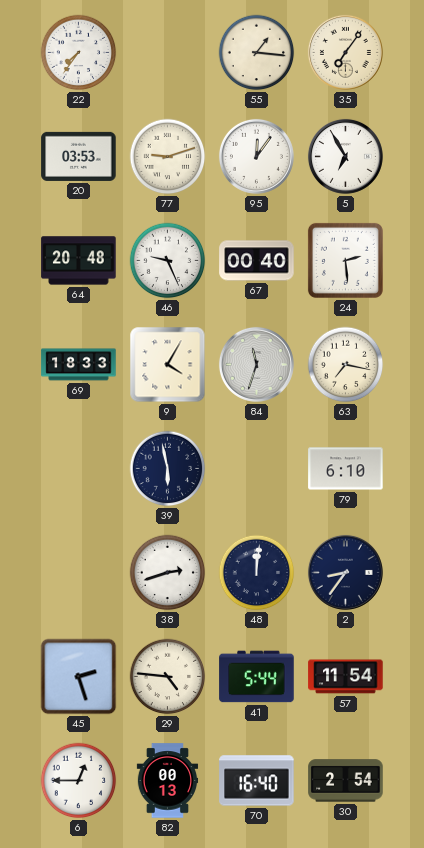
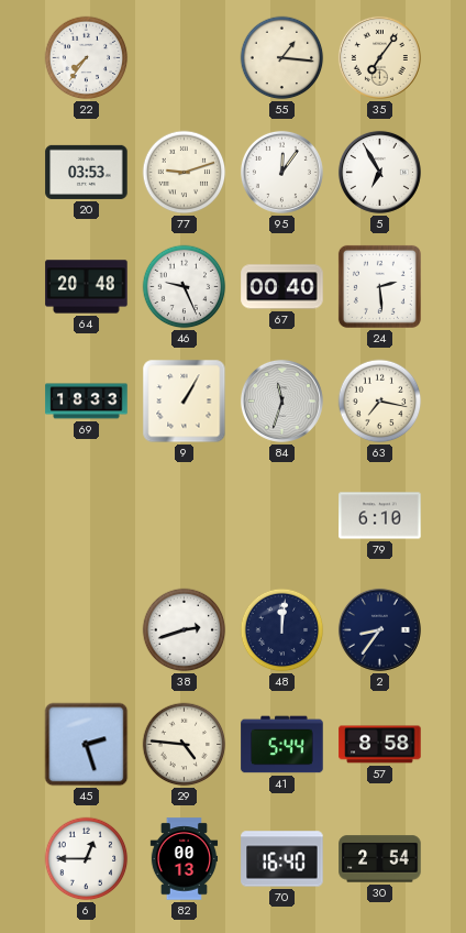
9: 4:05 -> 1:05
39: 5:58 -> none
57: 11:54 -> 8:58
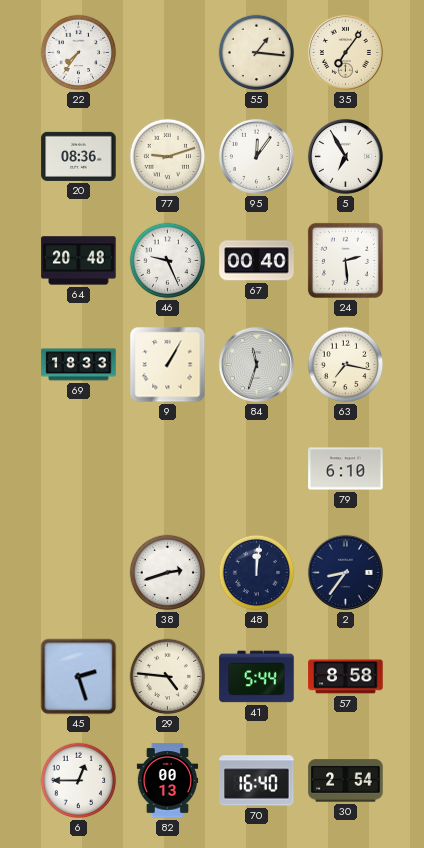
20: 03:53 -> 08:36
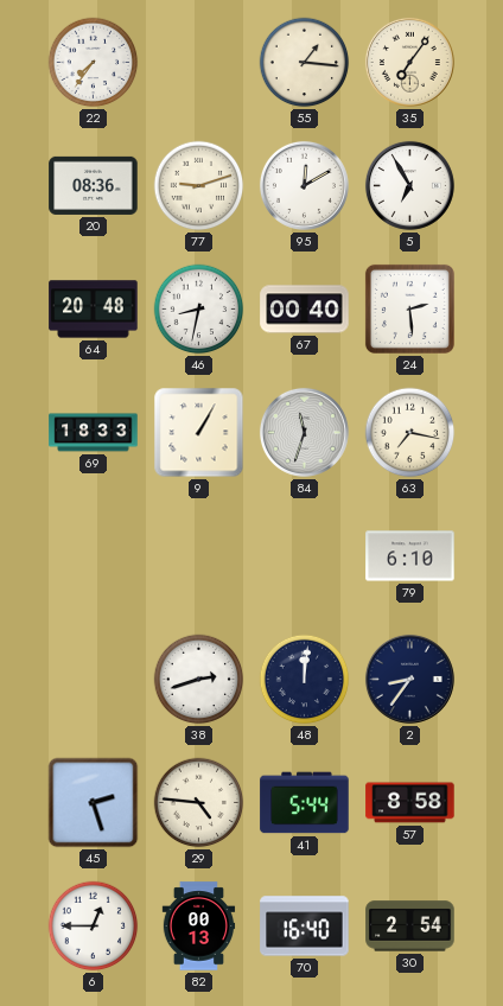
95: 12:06 -> 12:10
46: 9:26 -> 8:32
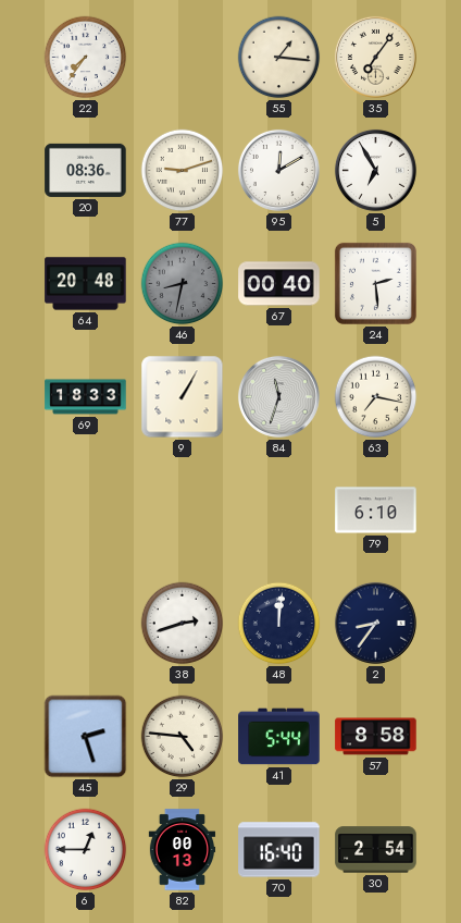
46 dial: white -> grey
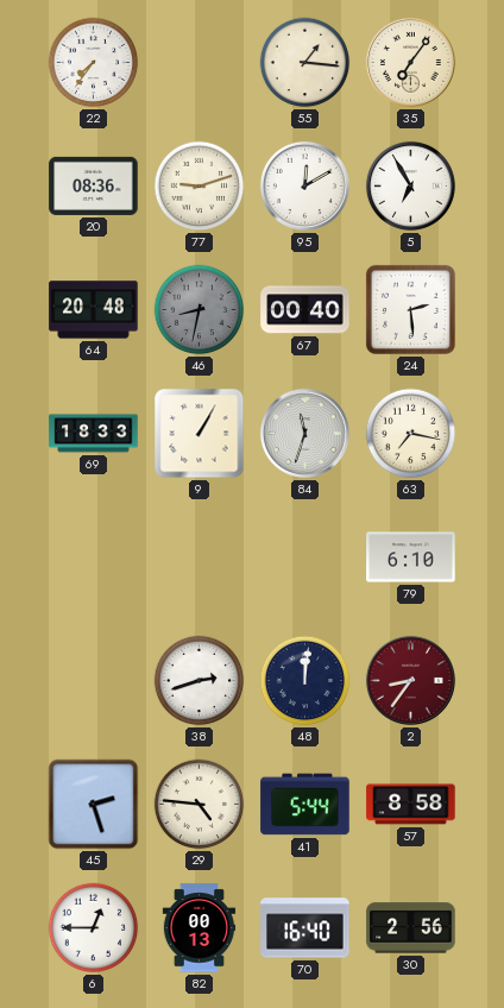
2 dial: navy -> burgundy
30: 2:54 -> 2:56
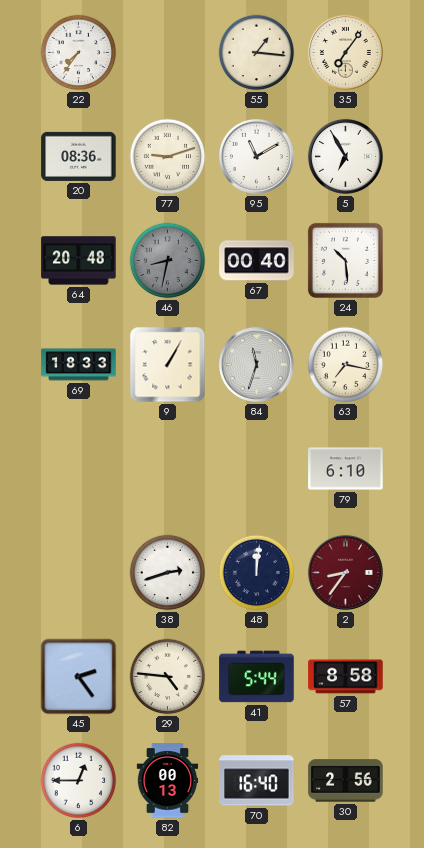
95: 12:10 -> 11:10
24: 2:29 -> 10:29
45: 2:27 -> 2:24
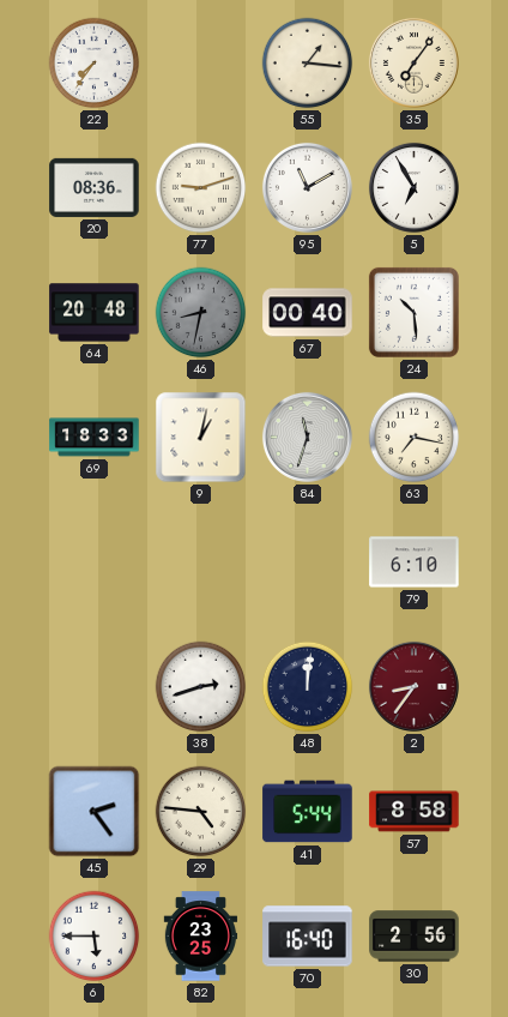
9: 1:05 -> 1:02
6: 12:45 -> 5:45
82: 00:13 -> 23:25
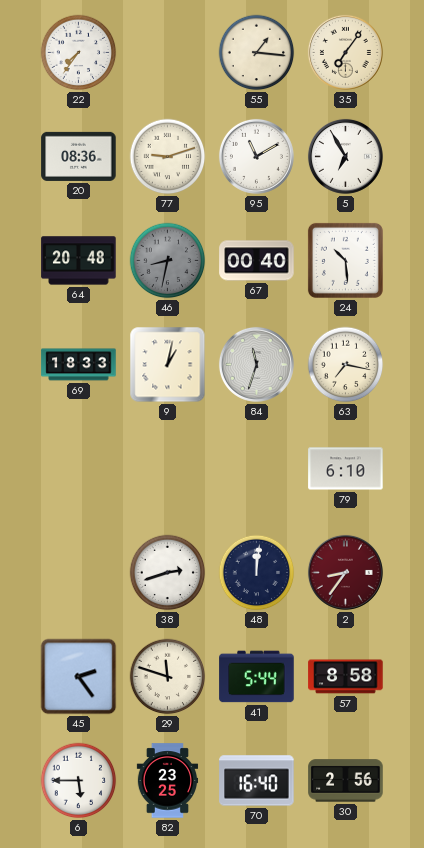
29: 4:46 -> 11:48
